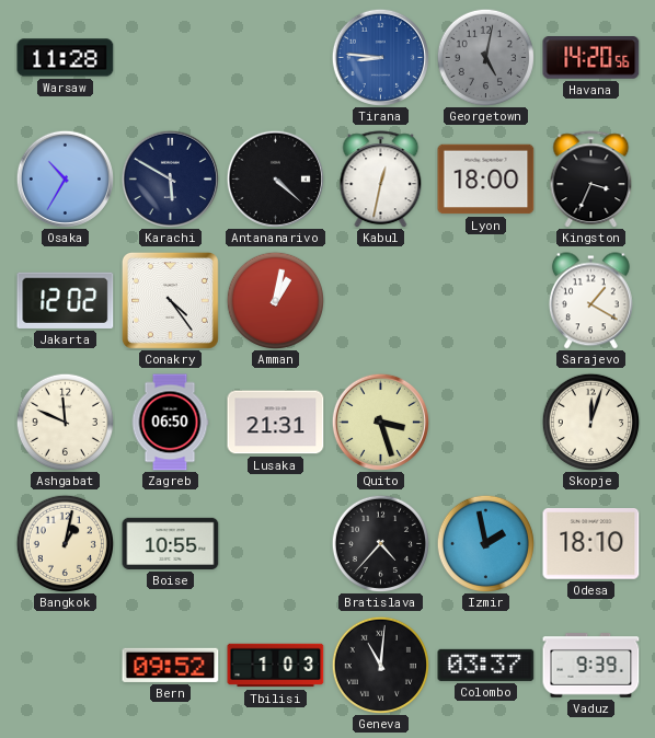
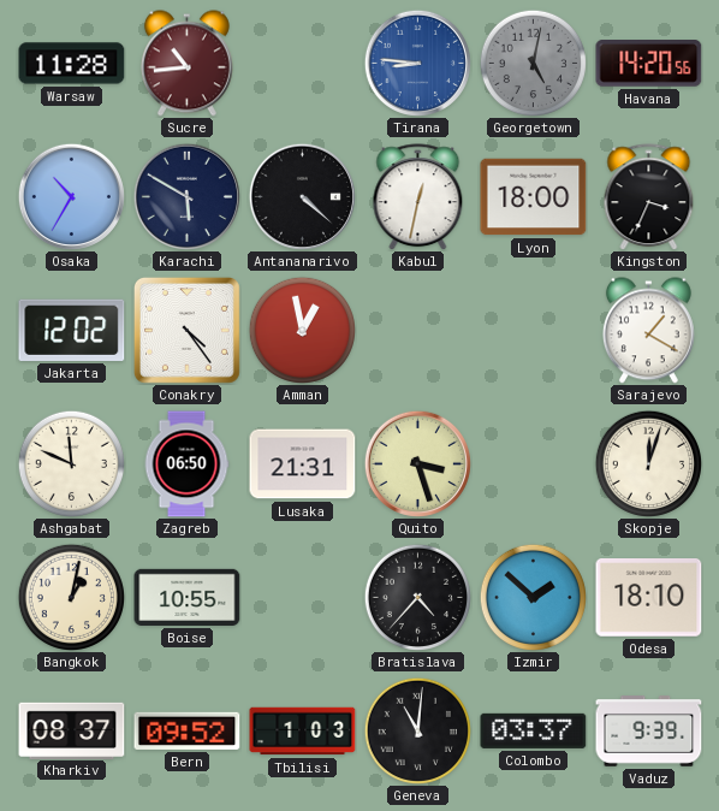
Sucre: none -> 10:44
Amman: 1:02 -> 12:58
Izmir: 1:58 -> 1:52
Kharkiv: none -> 08:37
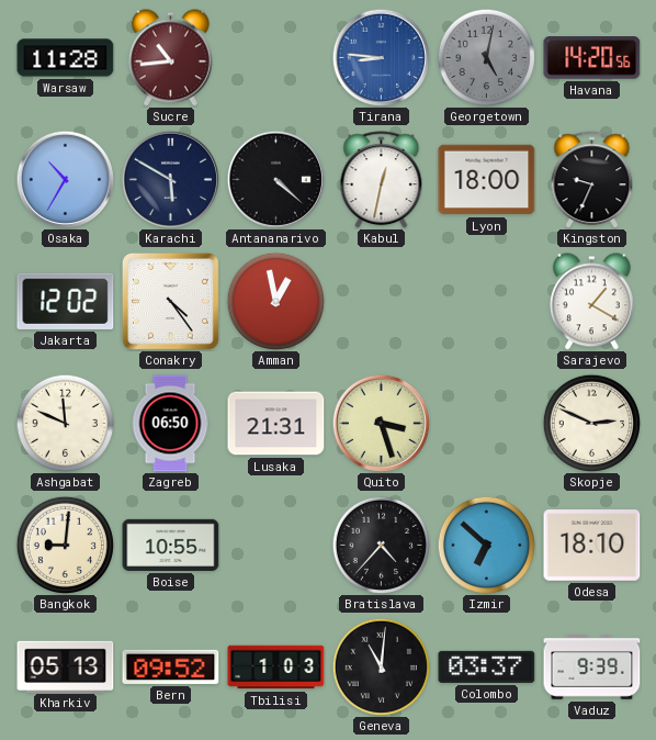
Kingston: 3:34 -> 9:34
Skopje: 12:03 -> 2:49
Bangkok: 1:02 -> 9:01
Izmir: 1:52 -> 6:52
Kharkiv: 08:37 -> 05:13
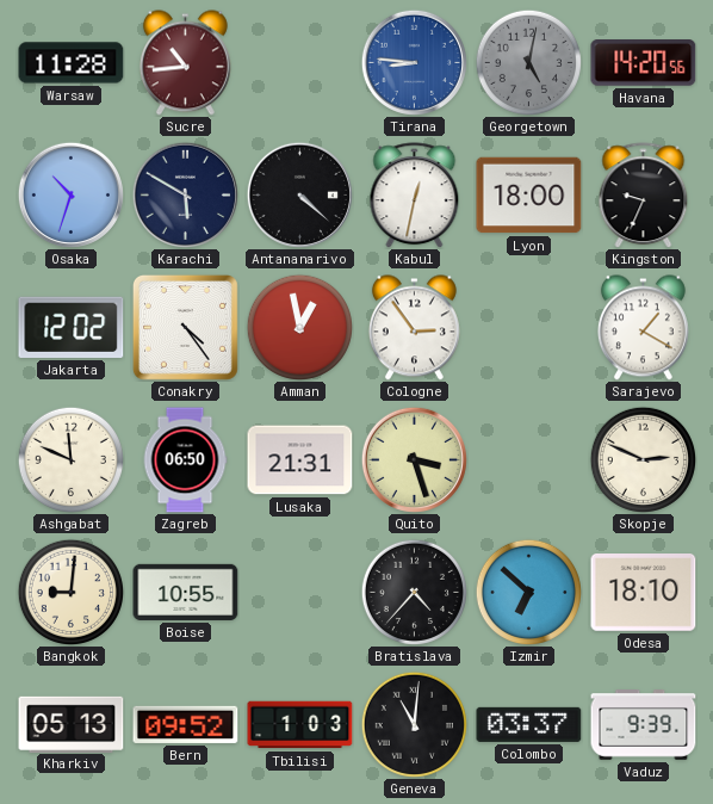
Osaka: 10:35 -> 10:33
Cologne: none -> 2:54
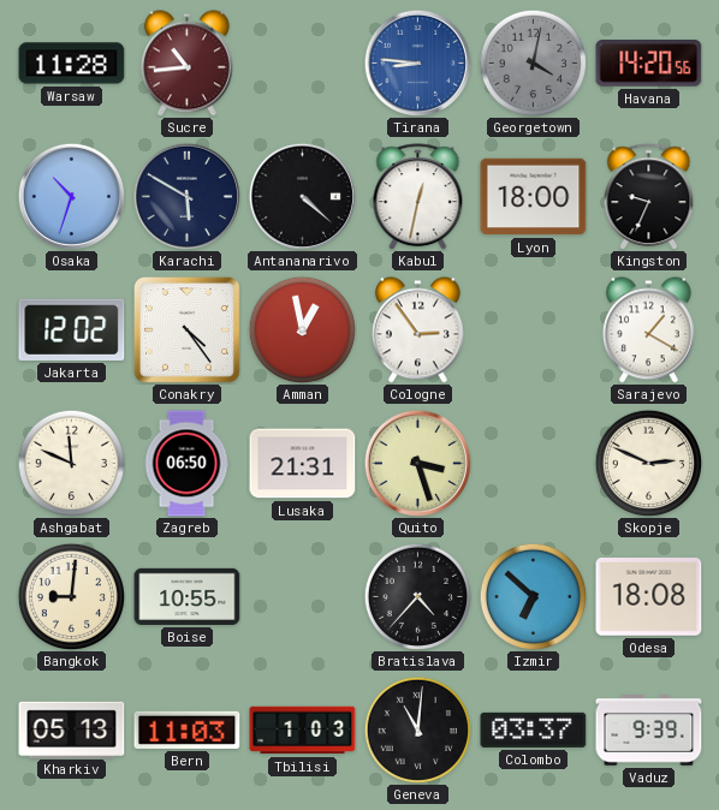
Georgetown: 5:02 -> 4:02
Odesa: 18:10 -> 18:08
Bern: 09:52 -> 11:03
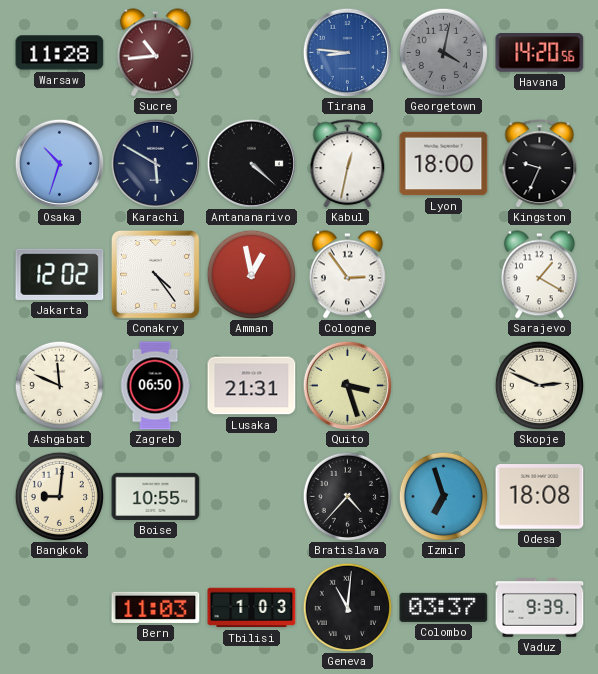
Izmir: 6:52 -> 6:57
Kharkiv: 05:13 -> none
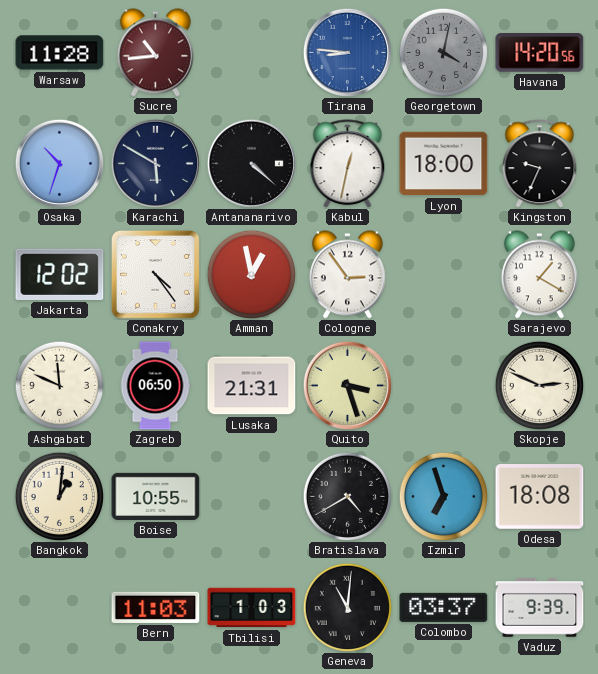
Bangkok: 9:01 -> 1:01
Bratislava: 4:37 -> 4:40
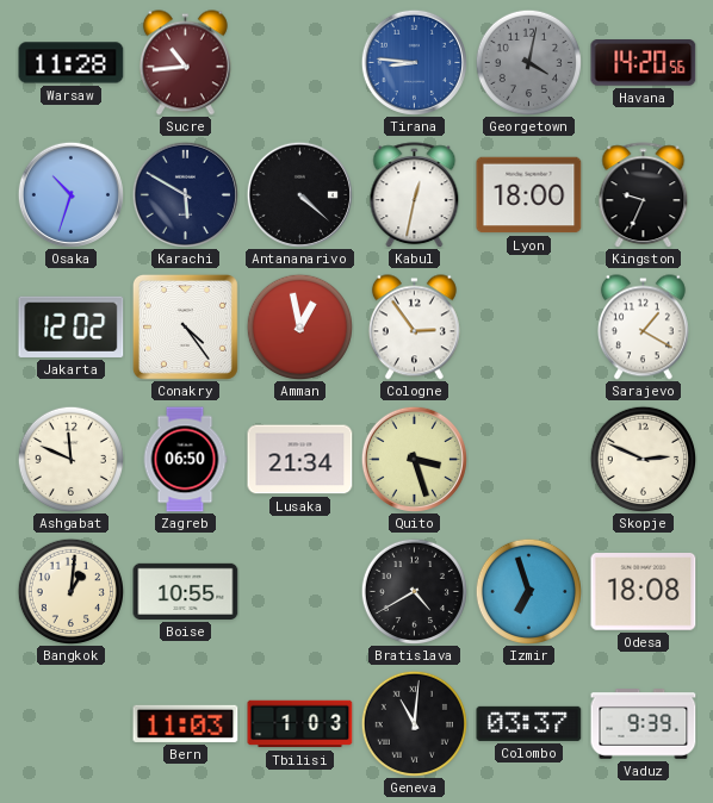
Lusaka: 21:31 -> 21:34
